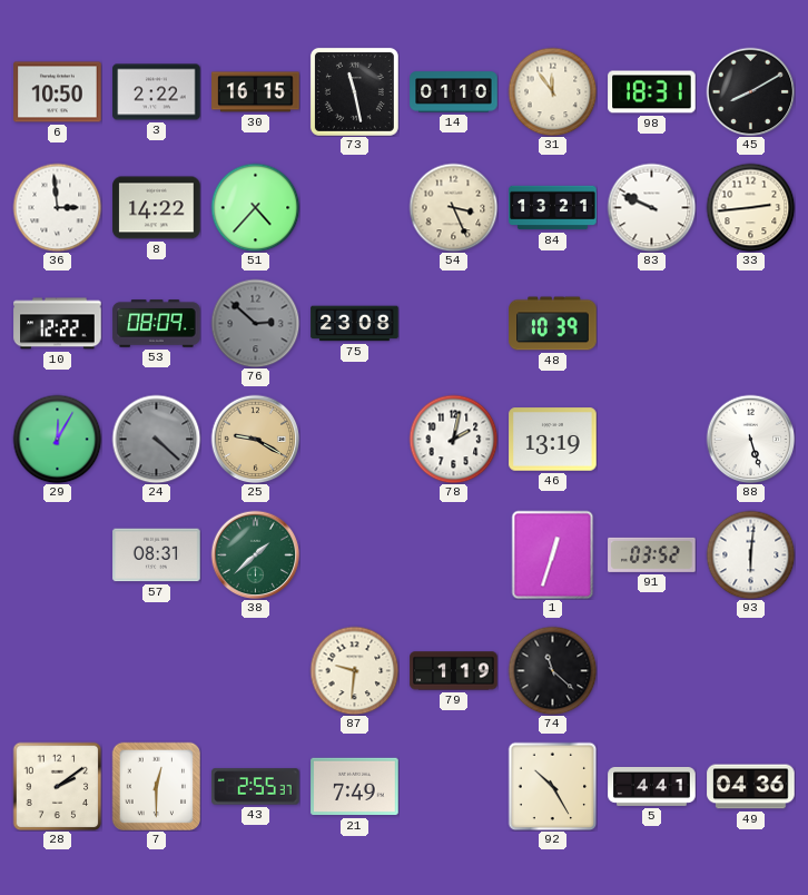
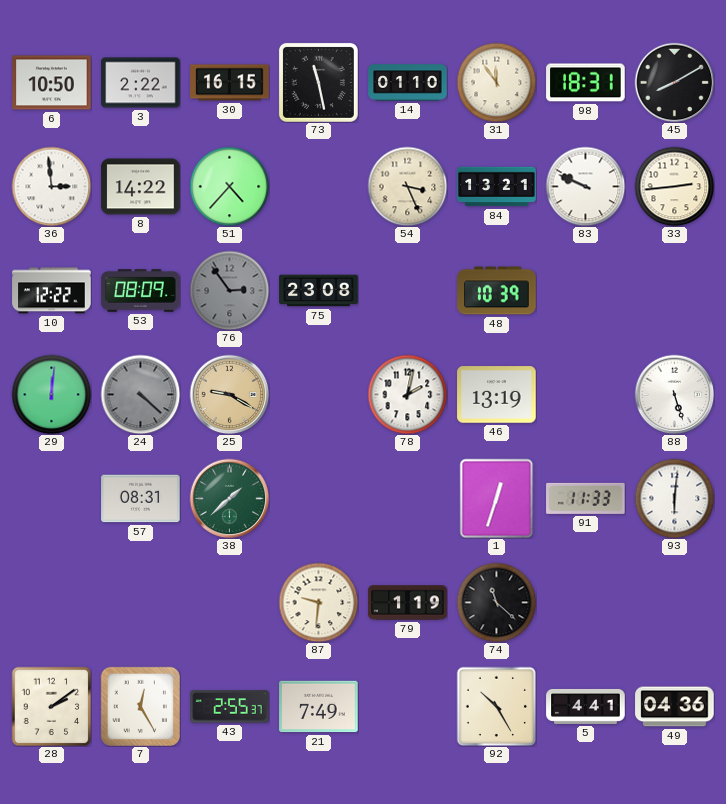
76: 2:52 -> 2:54
29: 12:05 -> 12:01
91: 03:52 -> 11:33
7: 12:30 -> 12:25
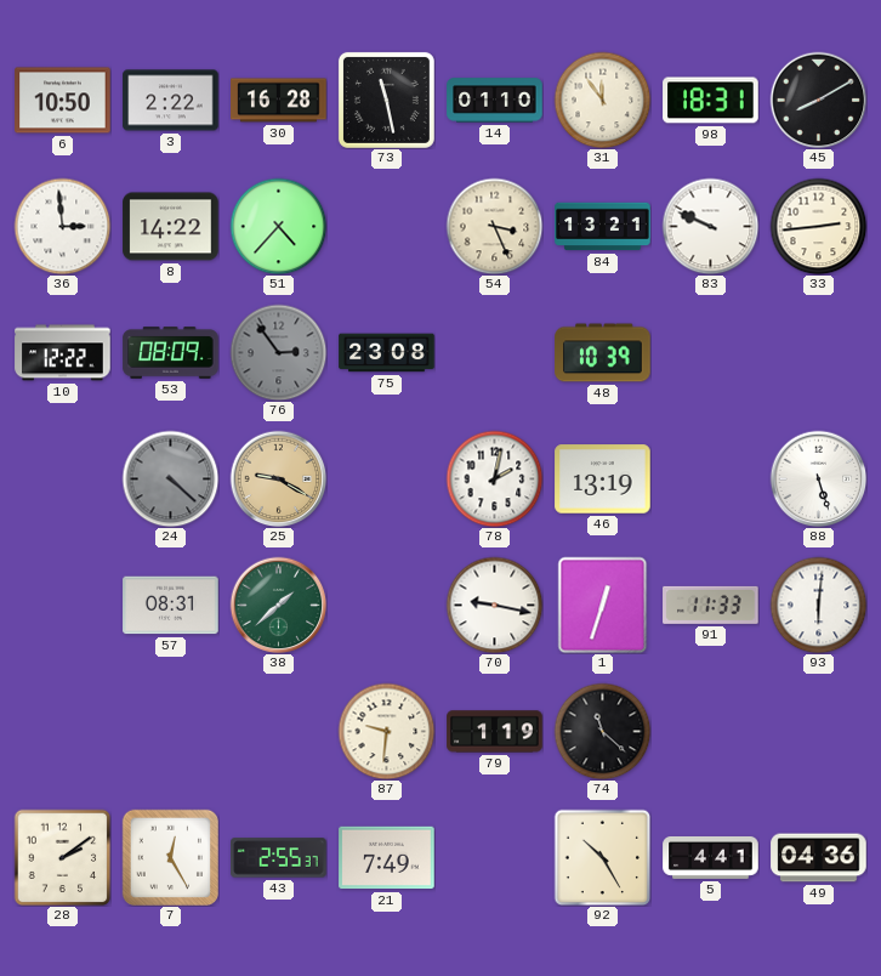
30: 16:15 -> 16:28
29: 12:01 -> none
70: none -> 9:17
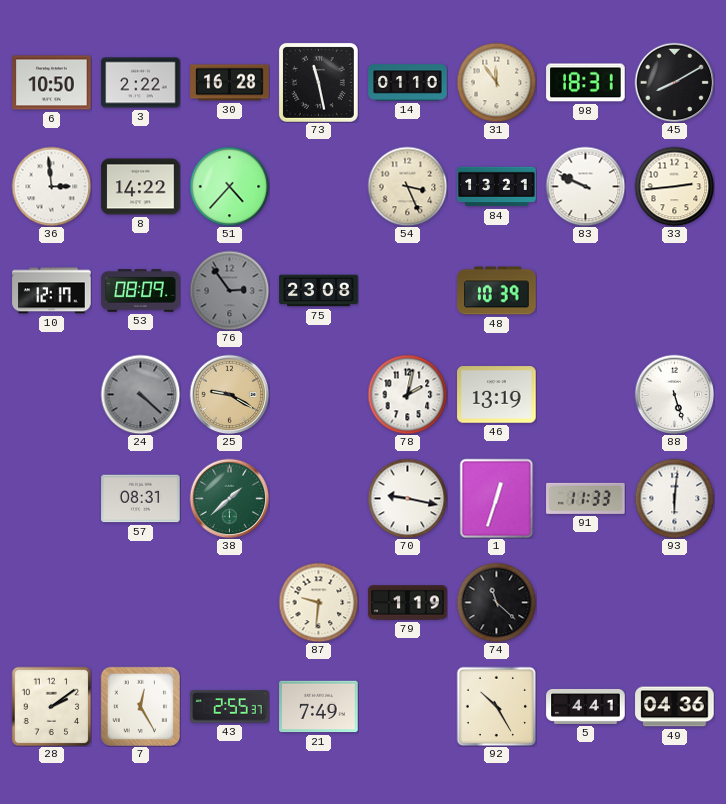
10: 12:22 -> 12:17
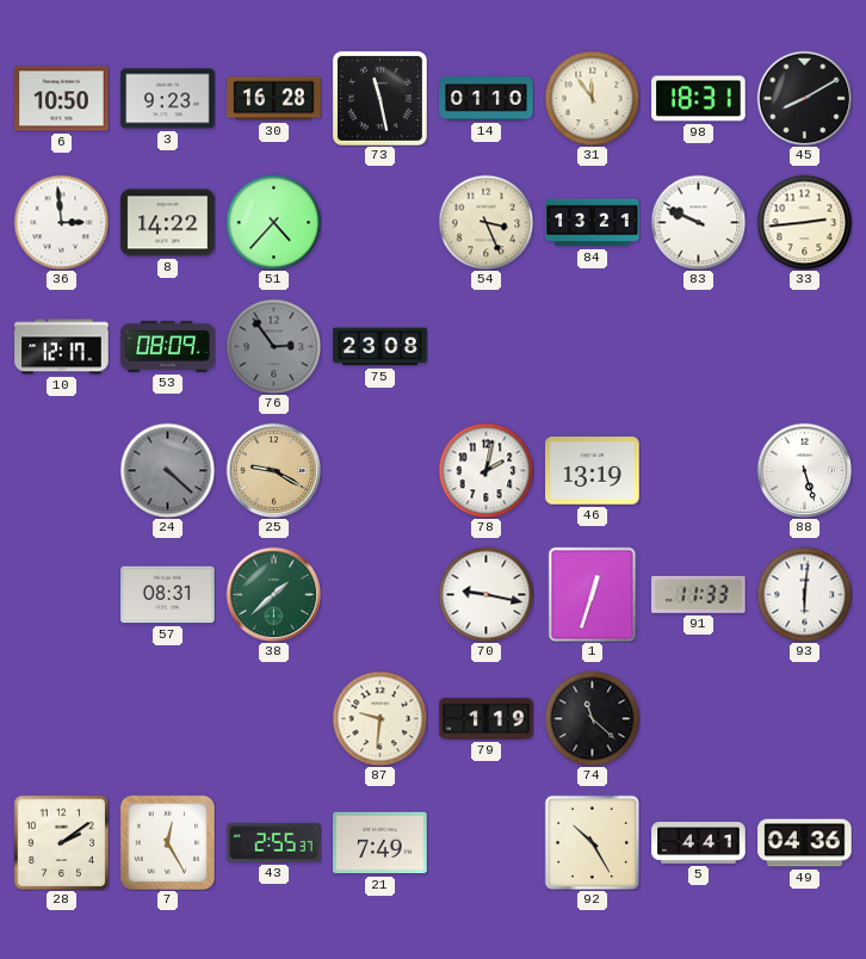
3: 2:22 -> 9:23
48: 10:39 -> none
